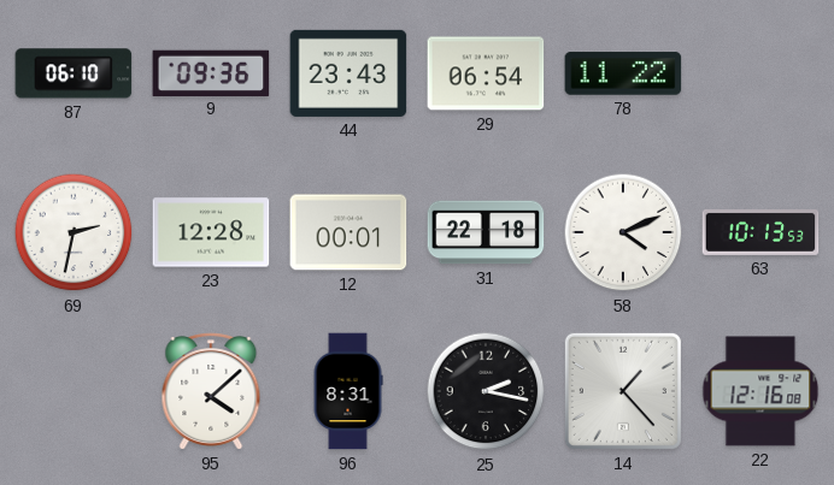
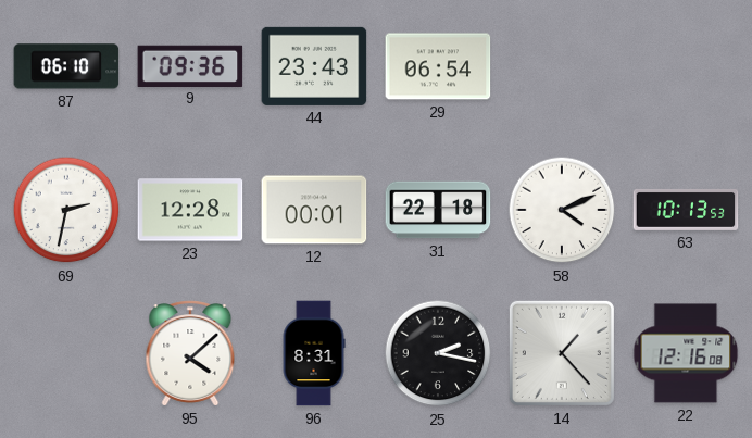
78: 11:22 -> none
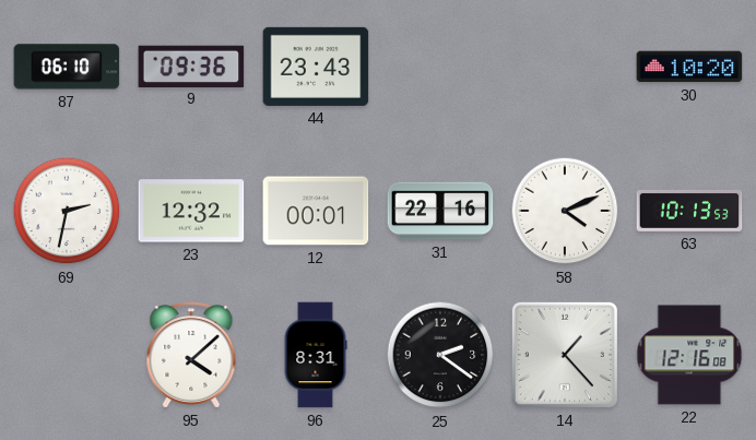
29: 06:54 -> none
30: none -> 10:20
23: 12:28 -> 12:32
31: 22:18 -> 22:16
25: 2:17 -> 2:21
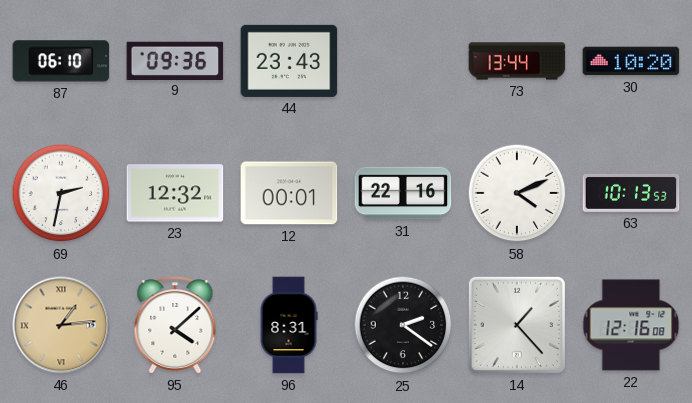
73: none -> 13:44
46: none -> 1:14
